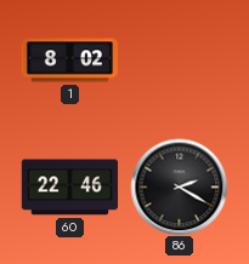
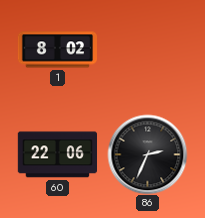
60: 22:46 -> 22:06
86: 2:20 -> 2:34
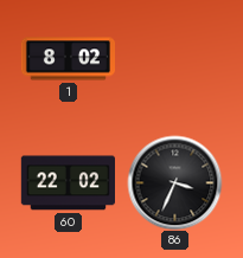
60: 22:06 -> 22:02
86: 2:34 -> 3:34
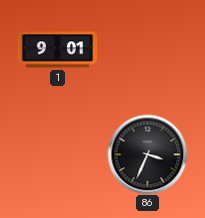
1: 8:02 -> 9:01
60: 22:02 -> none
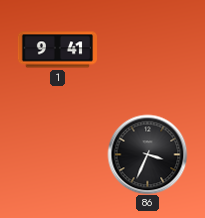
1: 9:01 -> 9:41
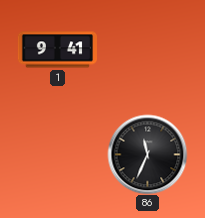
86: 3:34 -> 11:34
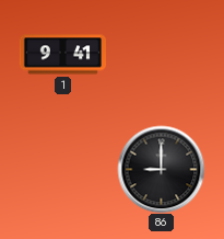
86: 11:34 -> 9:00
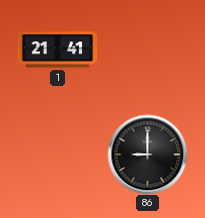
1: 9:41 -> 21:41
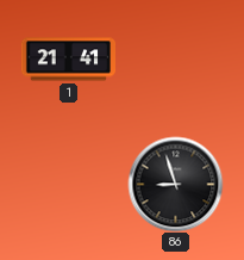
86: 9:00 -> 8:57
